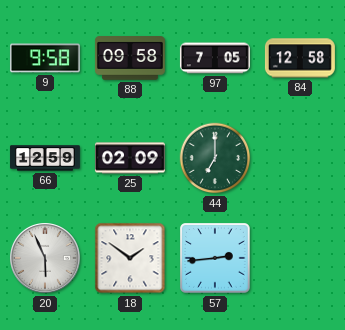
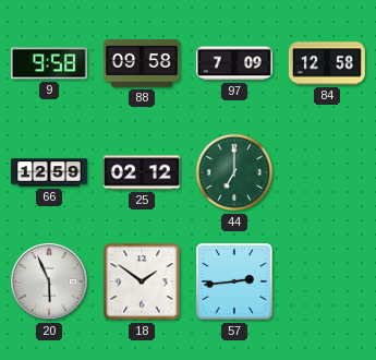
97: 7:05 -> 7:09
25: 02:09 -> 02:12
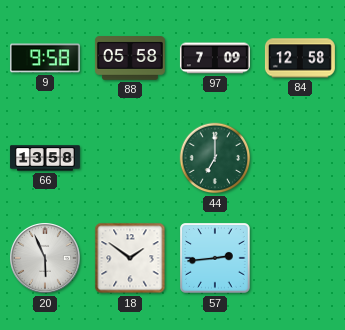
88: 09:58 -> 05:58
66: 12:59 -> 13:58
25: 02:12 -> none
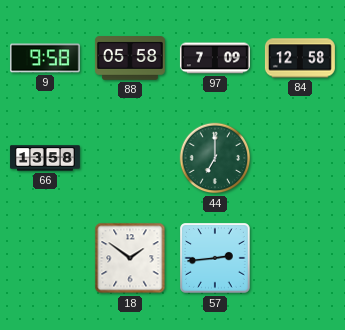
20: 5:56 -> none
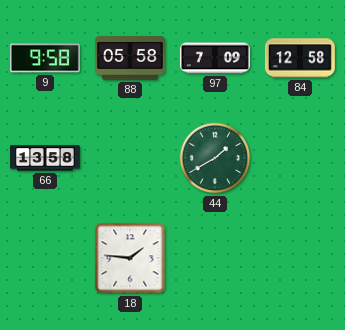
44: 7:00 -> 1:40
18: 1:51 -> 1:46
57: 2:44 -> none
